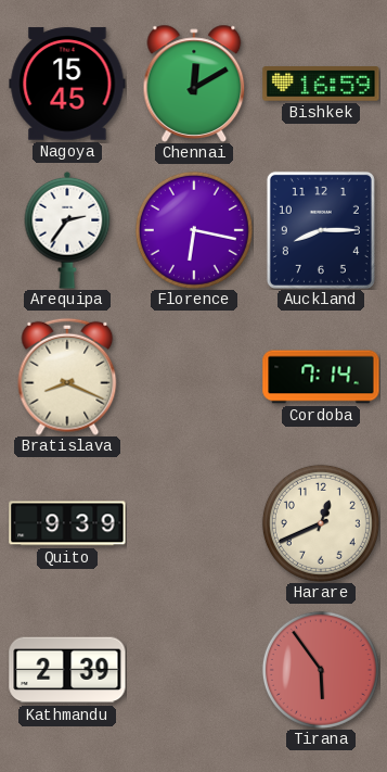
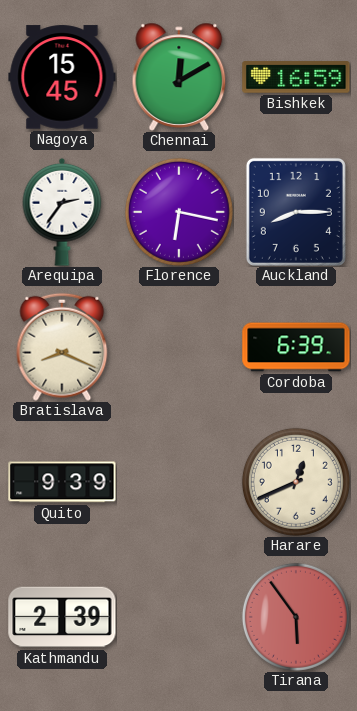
Cordoba: 7:14 -> 6:39
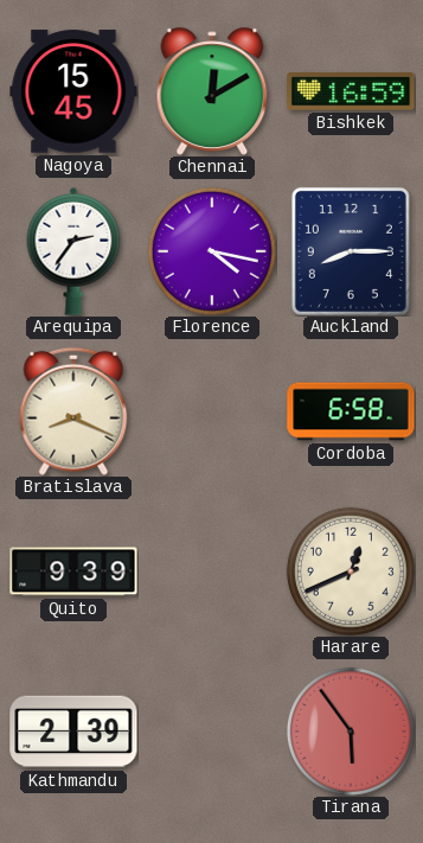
Florence: 6:17 -> 4:17
Cordoba: 6:39 -> 6:58
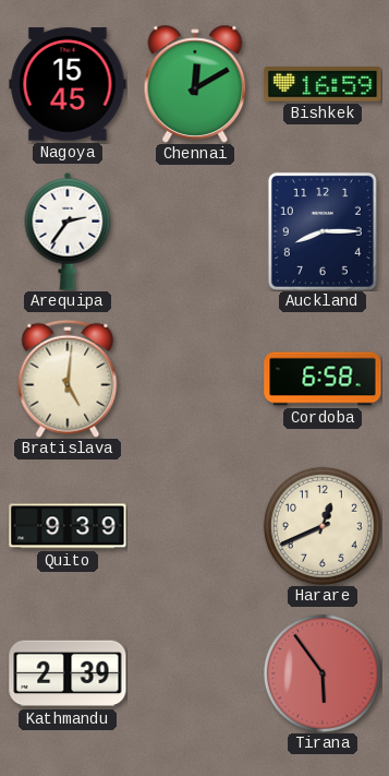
Florence: 4:17 -> none
Bratislava: 8:19 -> 5:01
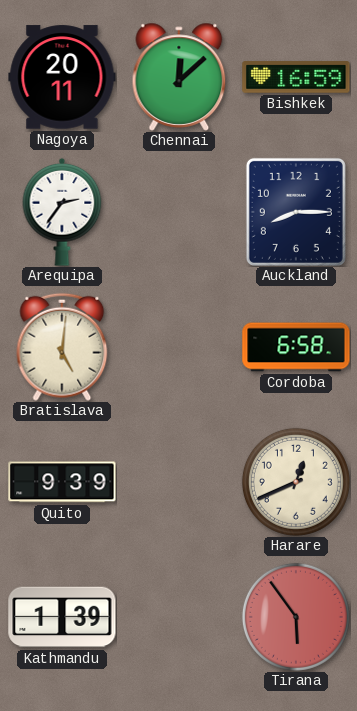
Nagoya: 15:45 -> 20:11
Chennai: 12:10 -> 12:08
Kathmandu: 2:39 -> 1:39
